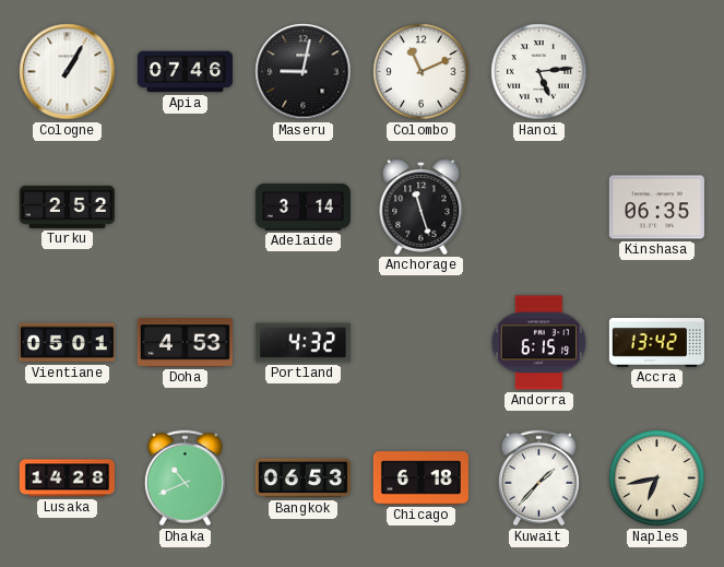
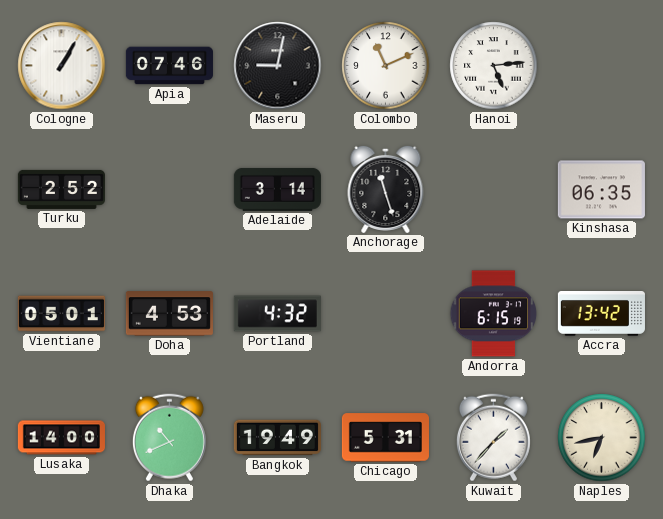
Lusaka: 14:28 -> 14:00
Bangkok: 06:53 -> 19:49
Chicago: 6:18 -> 5:31
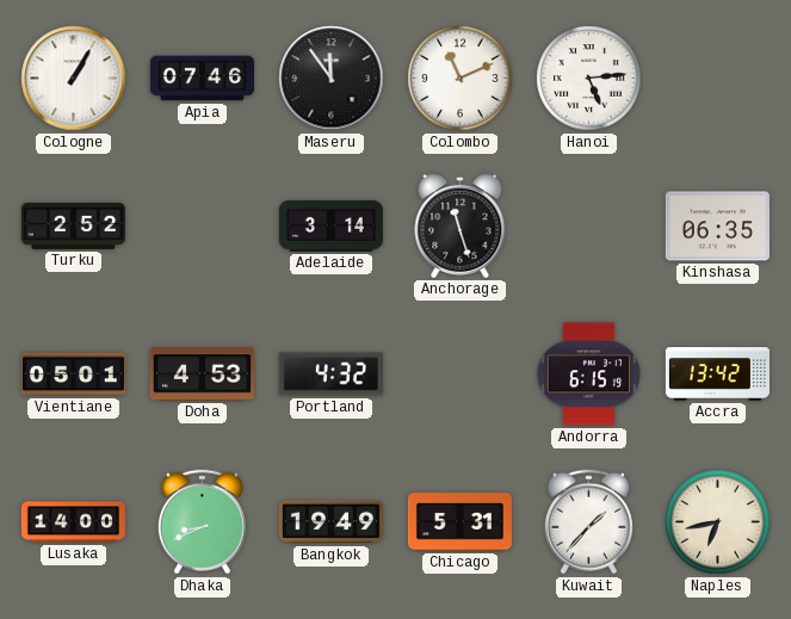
Maseru: 9:02 -> 11:54
Dhaka: 10:41 -> 8:41
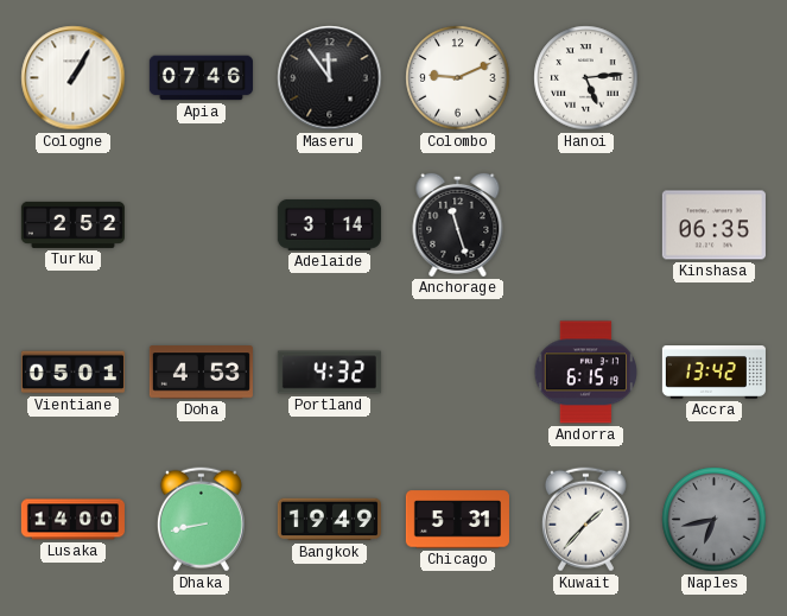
Colombo: 11:11 -> 9:11
Dhaka: 8:41 -> 8:43
Naples dial: cream -> grey
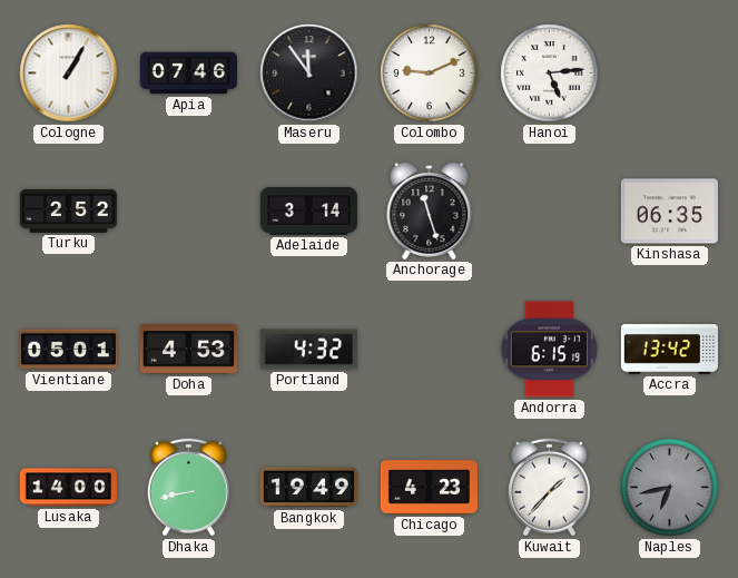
Chicago: 5:31 -> 4:23
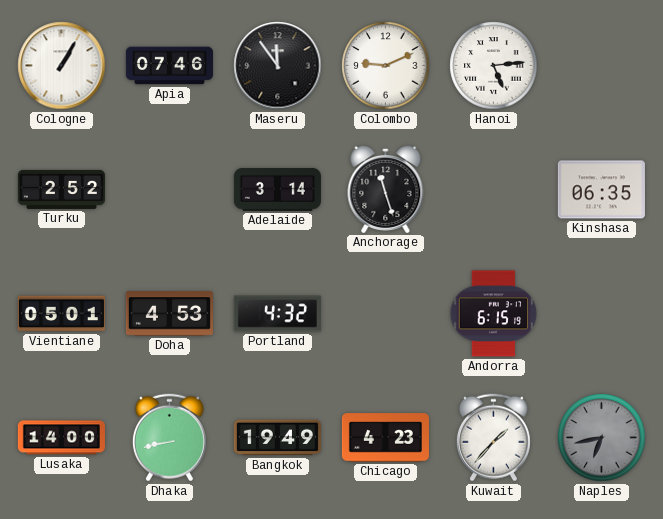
Accra: 13:42 -> none
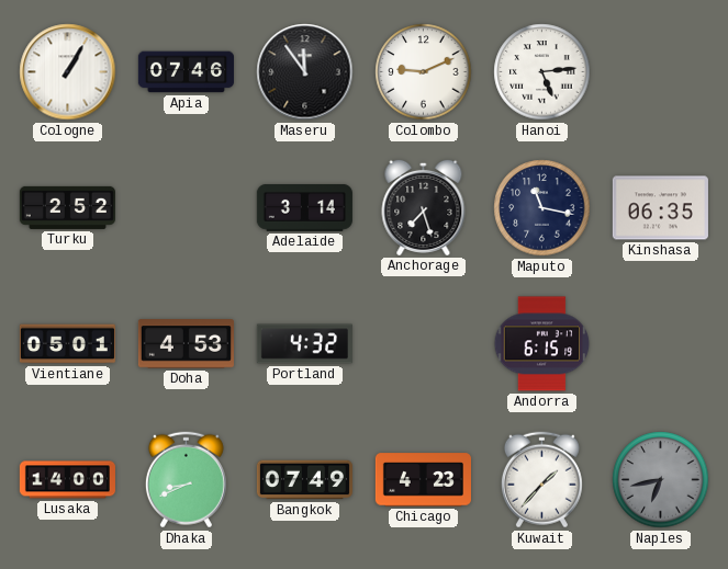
Anchorage: 11:27 -> 7:27
Maputo: none -> 11:17
Dhaka: 8:43 -> 8:41
Bangkok: 19:49 -> 07:49
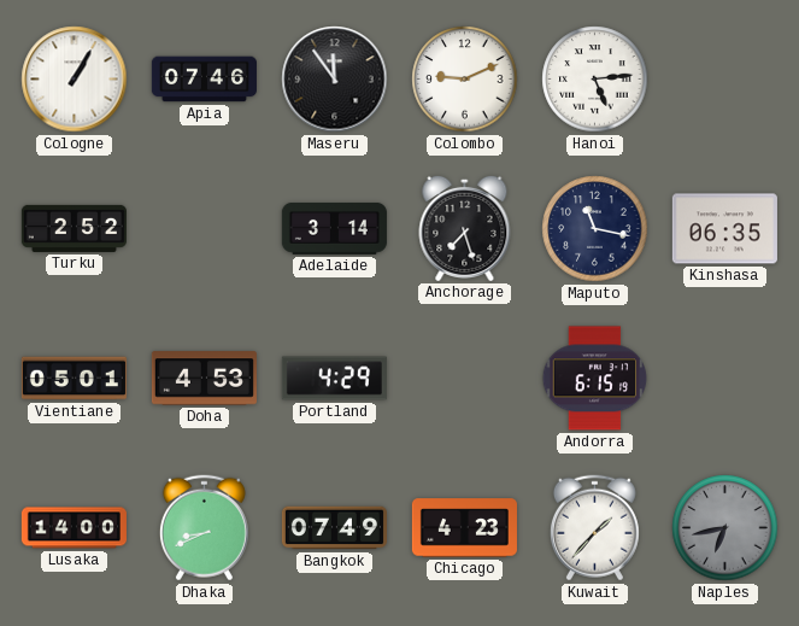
Portland: 4:32 -> 4:29
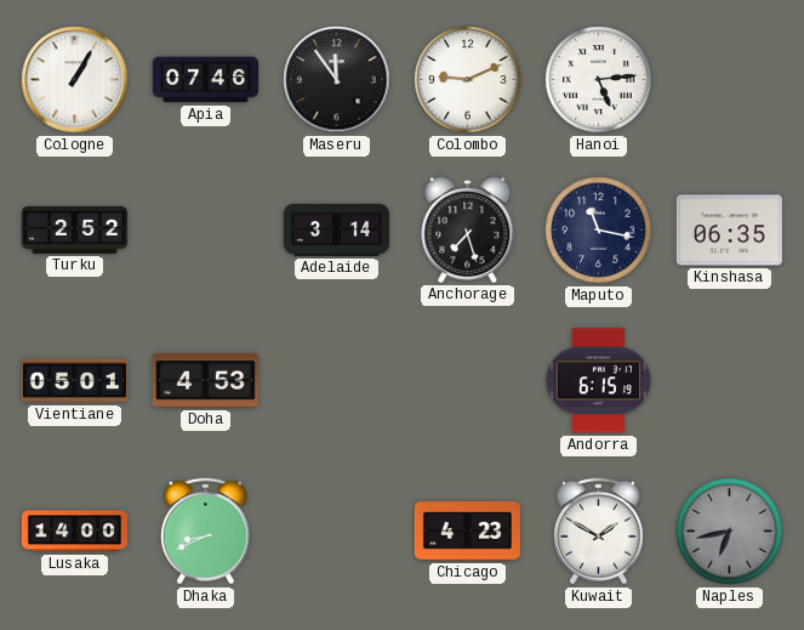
Portland: 4:29 -> none
Bangkok: 07:49 -> none
Kuwait: 1:37 -> 1:50
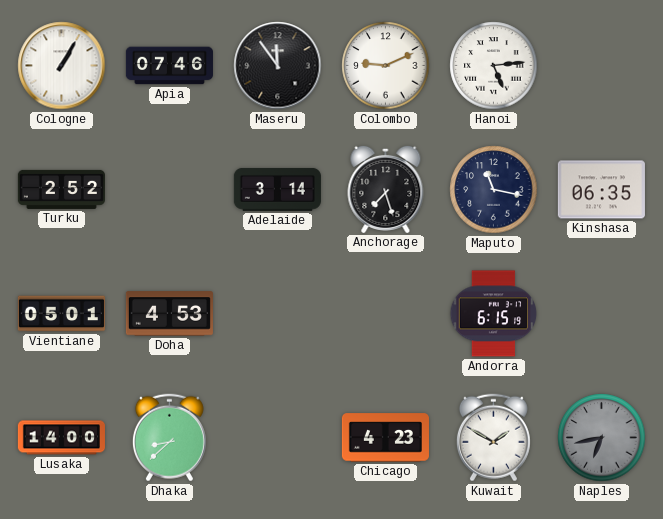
Dhaka: 8:41 -> 8:38
